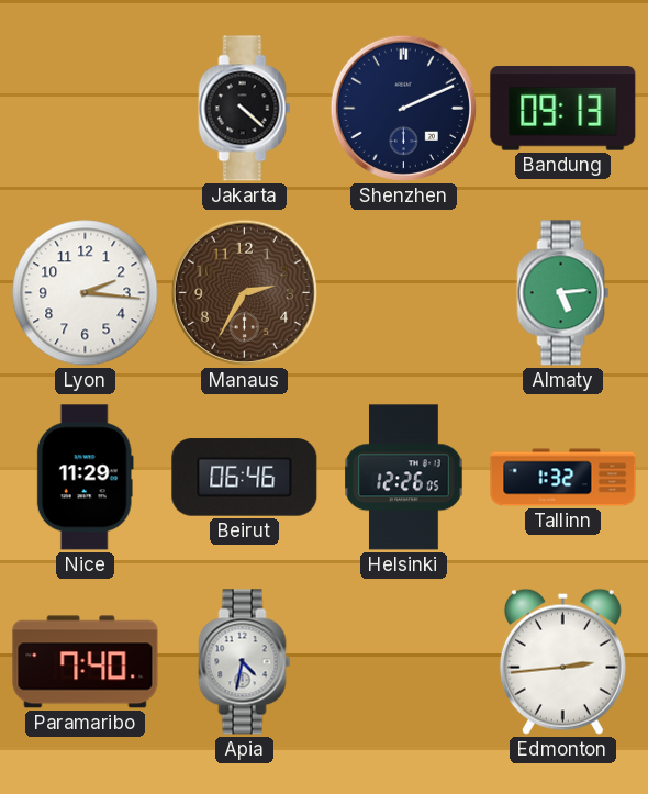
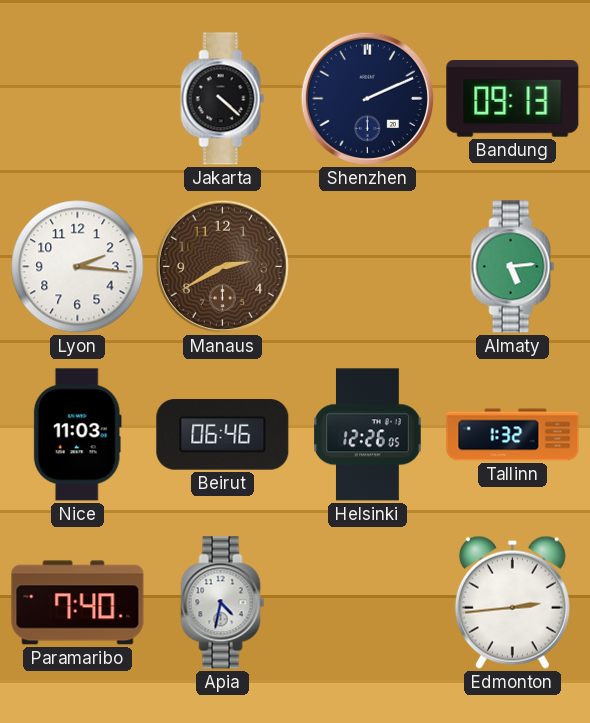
Manaus: 2:35 -> 2:40
Nice: 11:29 -> 11:03
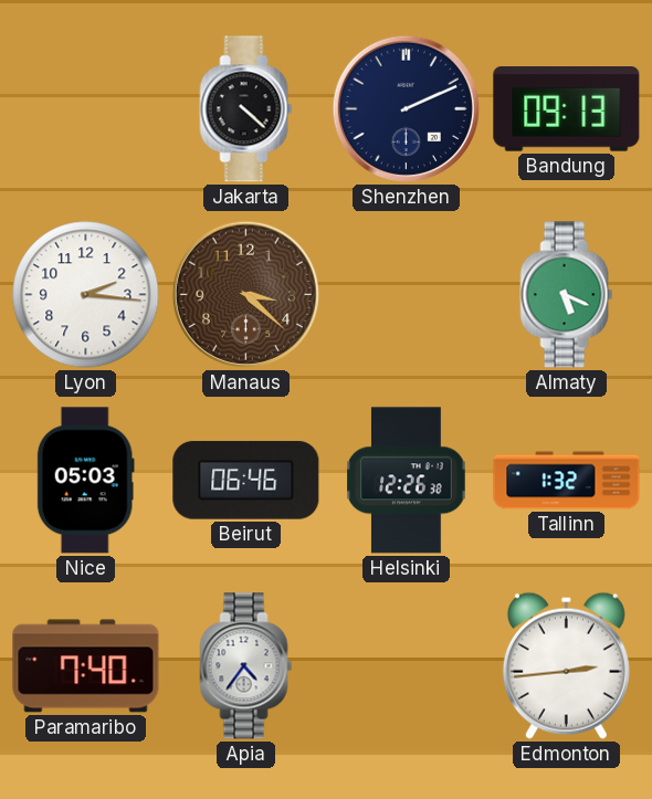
Manaus: 2:40 -> 3:22
Almaty: 5:14 -> 5:19
Nice: 11:03 -> 05:03
Helsinki: 12:26:05 -> 12:26:38
Apia: 4:32 -> 4:36
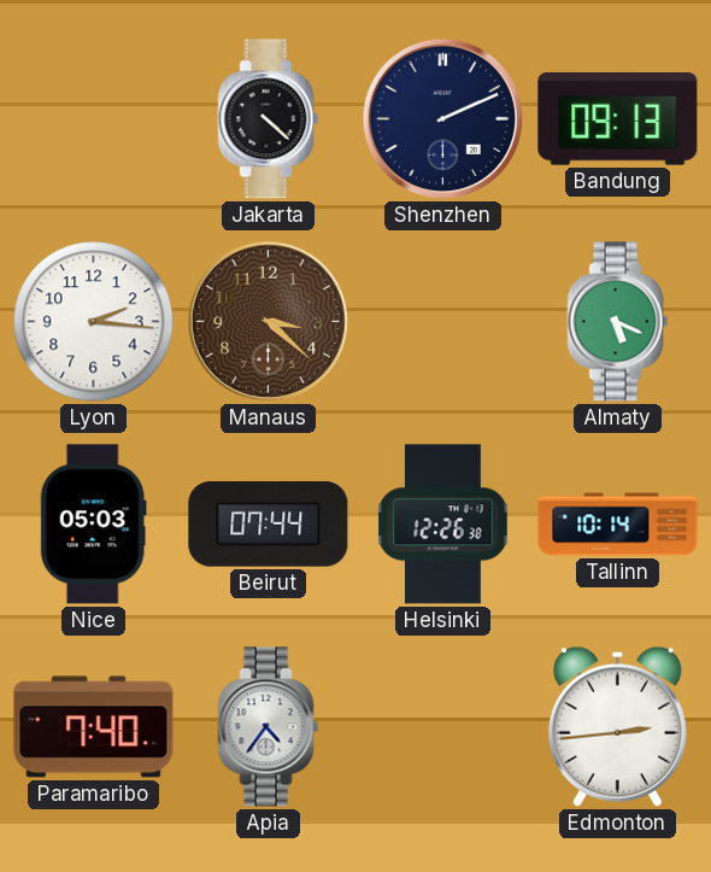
Beirut: 06:46 -> 07:44
Tallinn: 1:32 -> 10:14
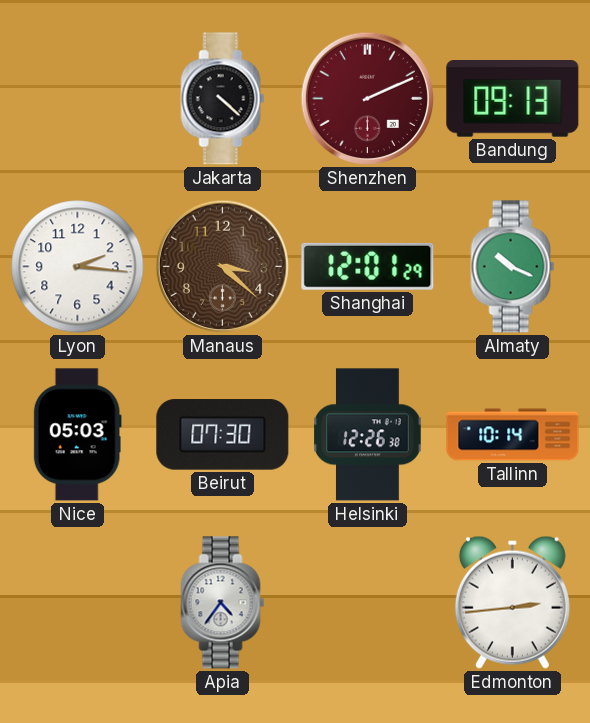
Shenzhen dial: navy -> burgundy
Shanghai: none -> 12:01
Almaty: 5:19 -> 10:19
Beirut: 07:44 -> 07:30
Paramaribo: 7:40 -> none
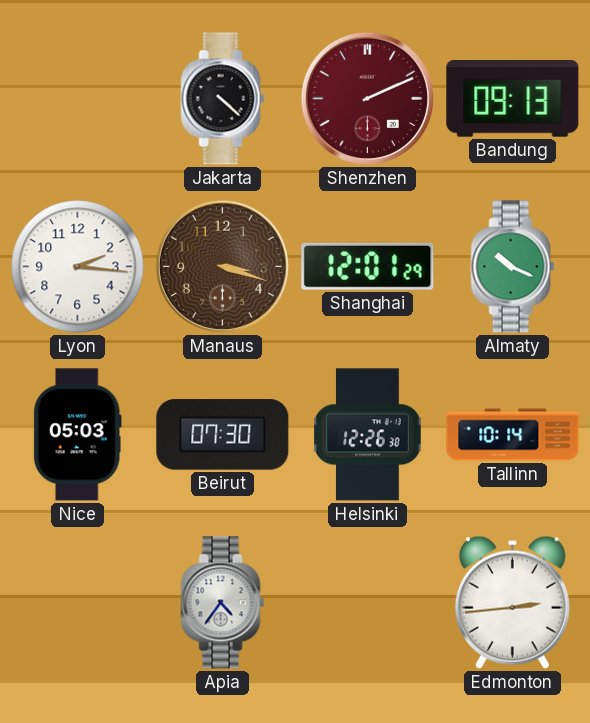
Manaus: 3:22 -> 3:18
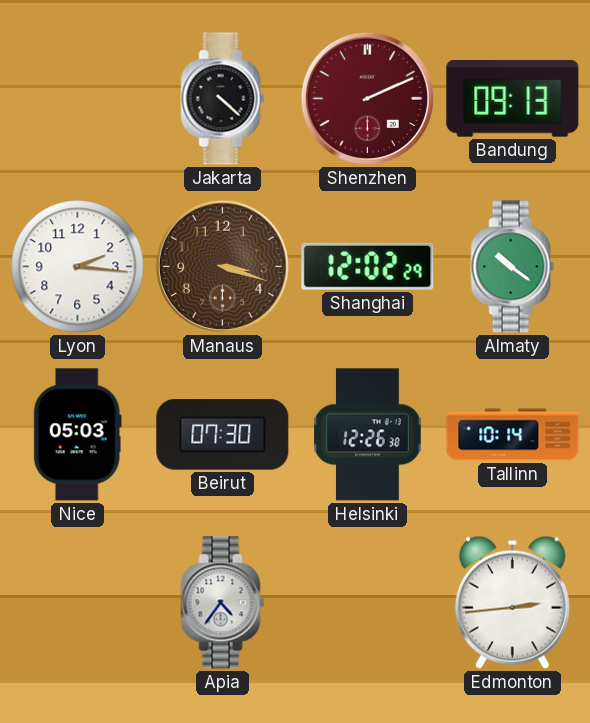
Shanghai: 12:01 -> 12:02
Almaty: 10:19 -> 10:21
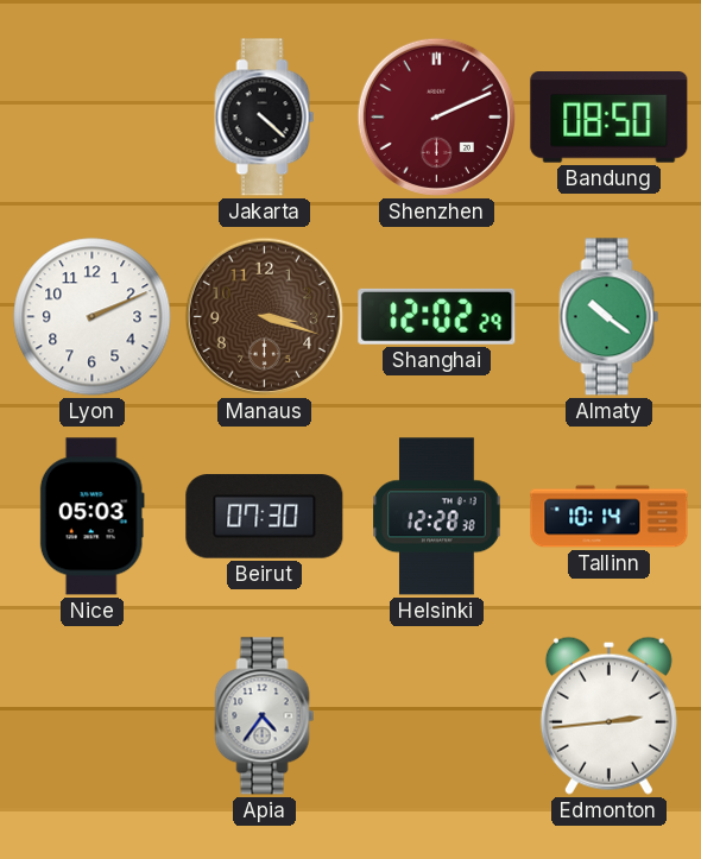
Bandung: 09:13 -> 08:50
Lyon: 2:16 -> 2:11
Helsinki: 12:26 -> 12:28
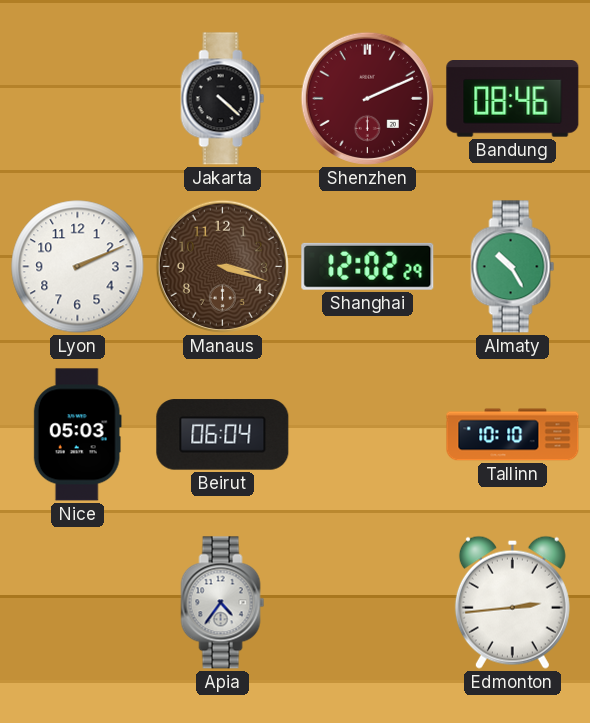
Bandung: 08:50 -> 08:46
Almaty: 10:21 -> 10:25
Beirut: 07:30 -> 06:04
Helsinki: 12:28 -> none
Tallinn: 10:14 -> 10:10
